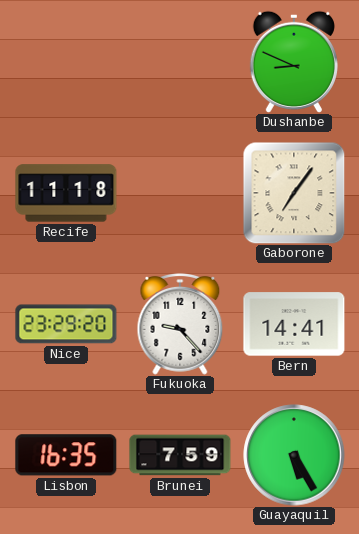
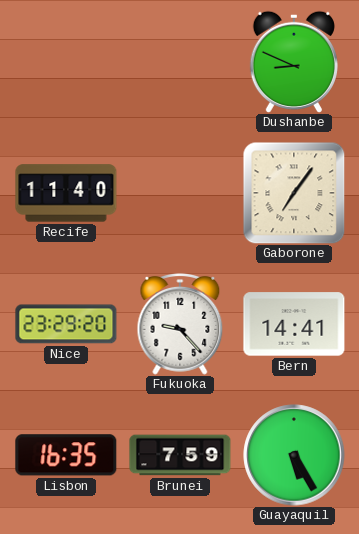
Recife: 11:18 -> 11:40
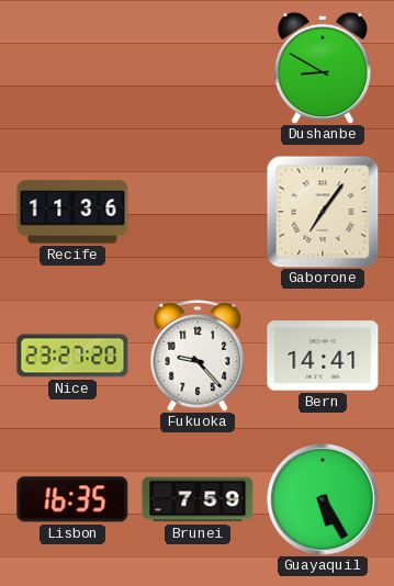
Dushanbe: 8:49 -> 8:50
Recife: 11:40 -> 11:36
Nice: 23:29 -> 23:27
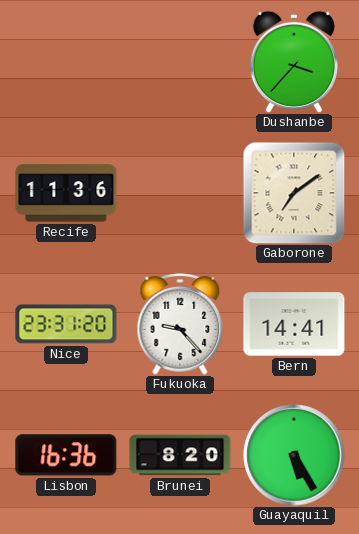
Dushanbe: 8:50 -> 3:37
Gaborone: 7:06 -> 7:09
Nice: 23:27 -> 23:31
Lisbon: 16:35 -> 16:36
Brunei: 7:59 -> 8:20
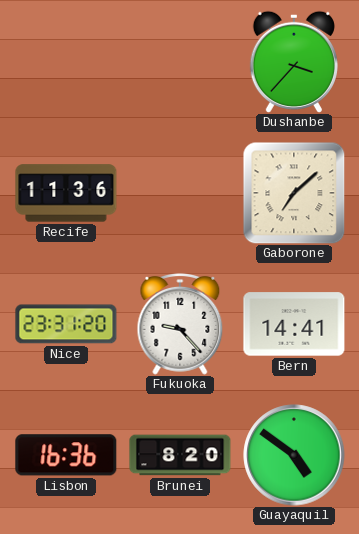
Gaborone: 7:09 -> 7:08
Guayaquil: 5:25 -> 4:51
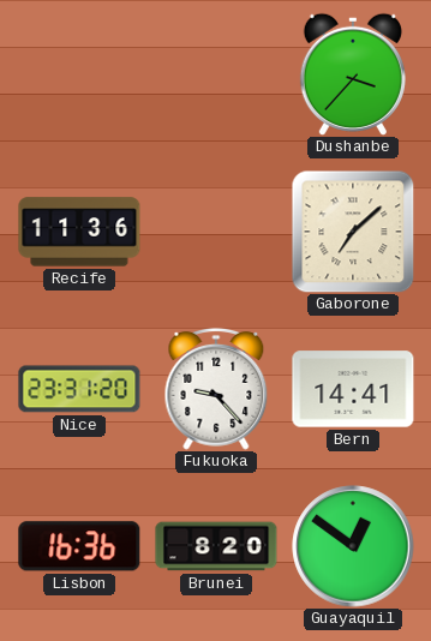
Guayaquil: 4:51 -> 12:51
